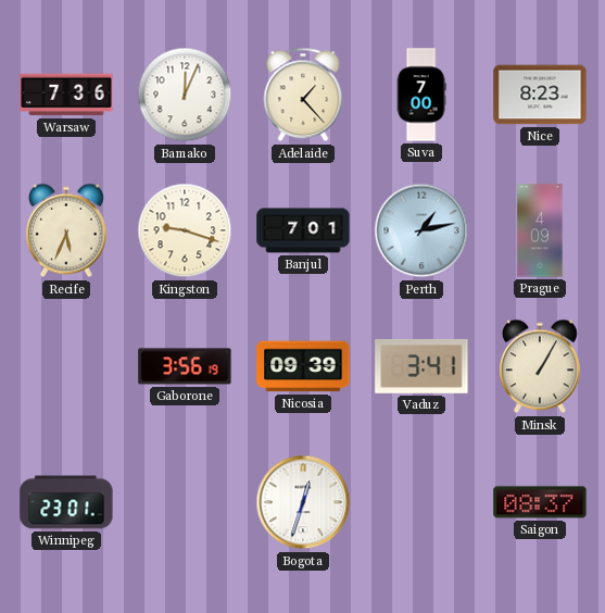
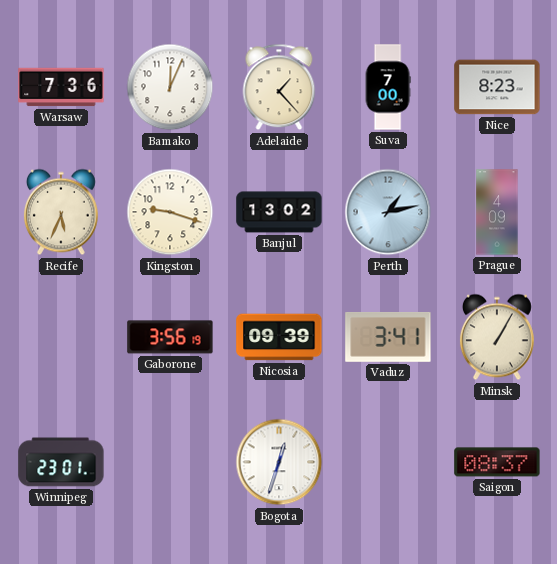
Banjul: 7:01 -> 13:02
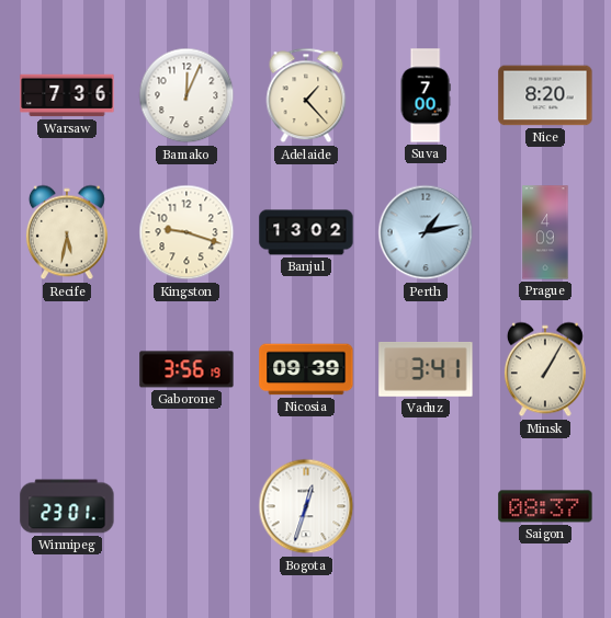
Nice: 8:23 -> 8:20
Recife: 5:34 -> 5:32
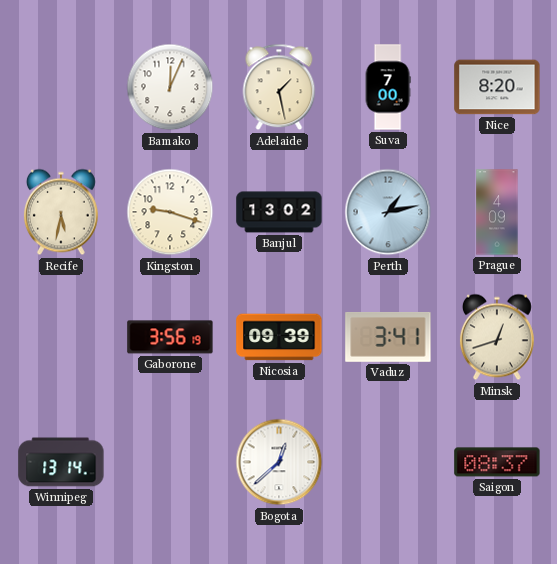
Warsaw: 7:36 -> none
Adelaide: 1:23 -> 1:28
Minsk: 1:05 -> 12:42
Winnipeg: 23:01 -> 13:14
Bogota: 12:33 -> 12:38
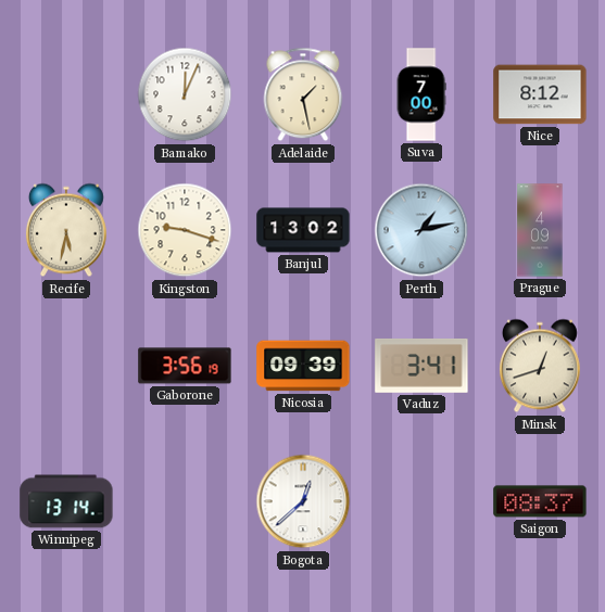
Nice: 8:20 -> 8:12
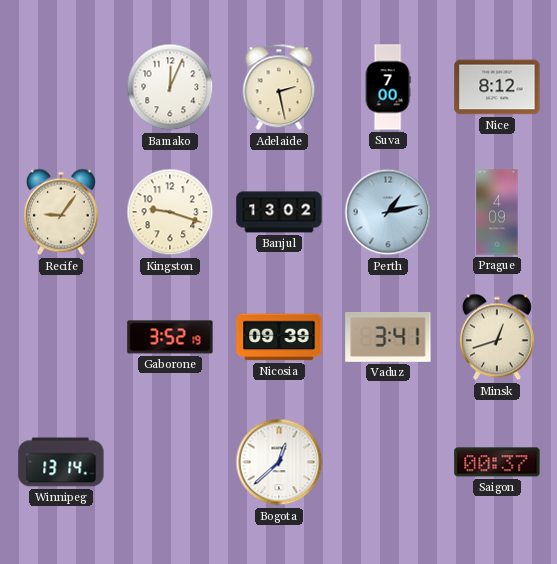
Adelaide: 1:28 -> 2:28
Recife: 5:32 -> 9:06
Gaborone: 3:56 -> 3:52
Saigon: 08:37 -> 00:37
